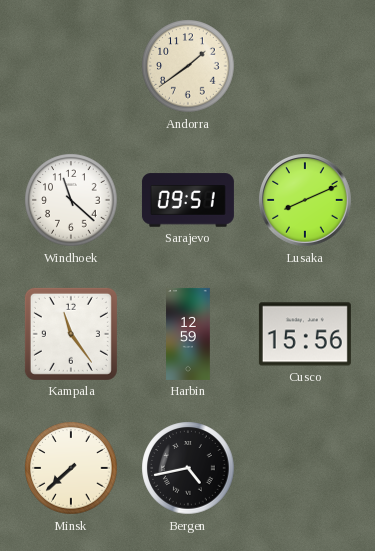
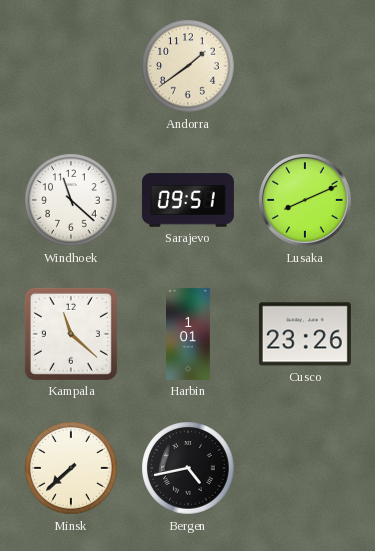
Kampala: 11:24 -> 11:22
Harbin: 12:59 -> 1:01
Cusco: 15:56 -> 23:26
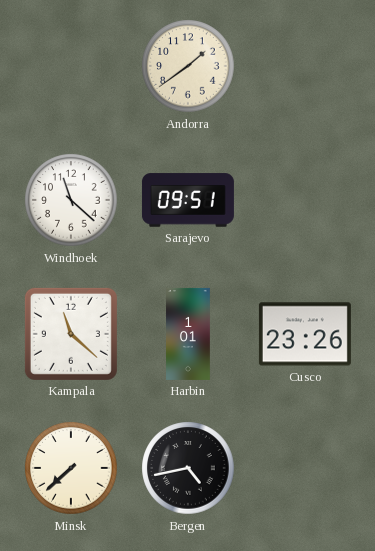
Lusaka: 8:11 -> none
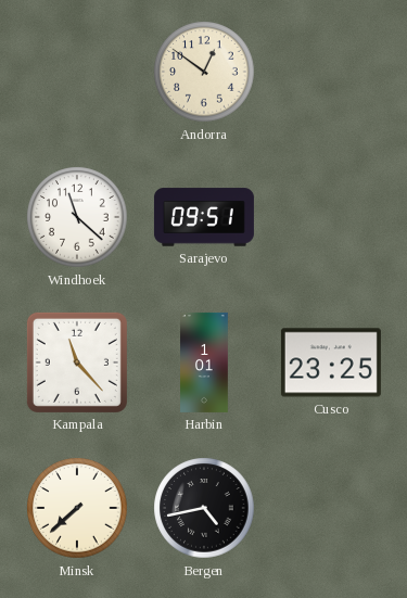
Andorra: 1:39 -> 12:51
Kampala: 11:22 -> 11:23
Cusco: 23:26 -> 23:25
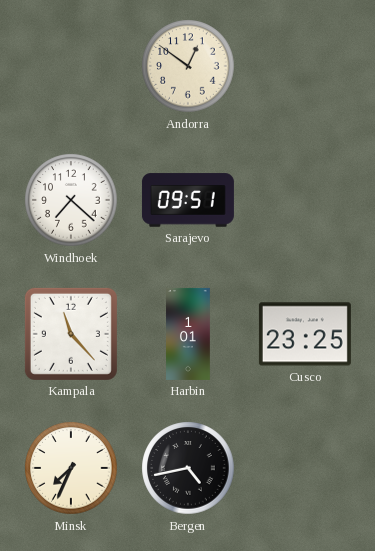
Windhoek: 11:22 -> 7:22
Minsk: 7:38 -> 7:34
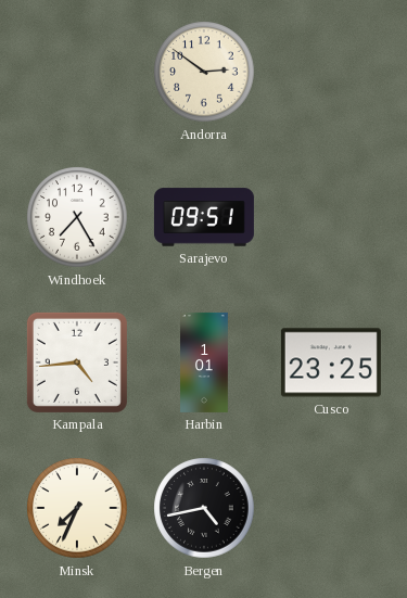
Andorra: 12:51 -> 2:51
Windhoek: 7:22 -> 7:25
Kampala: 11:23 -> 4:44
